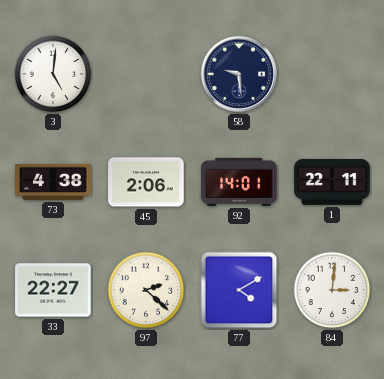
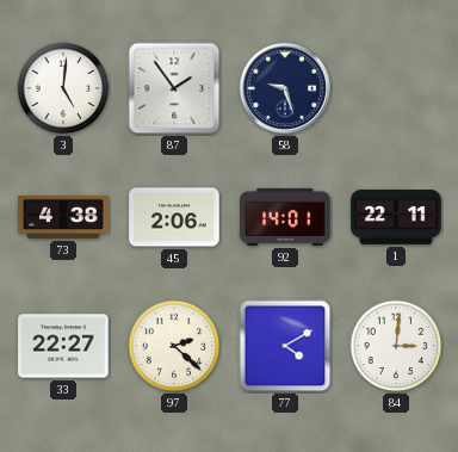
87: none -> 1:54
58: 9:29 -> 9:27
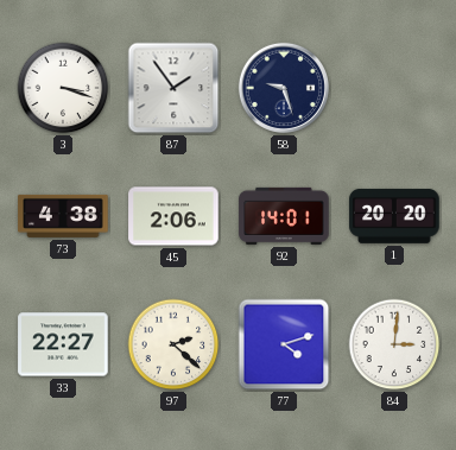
3: 5:01 -> 3:18
1: 22:11 -> 20:20
77: 4:10 -> 4:12
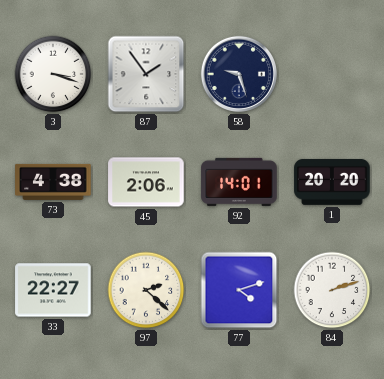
84: 3:01 -> 2:12
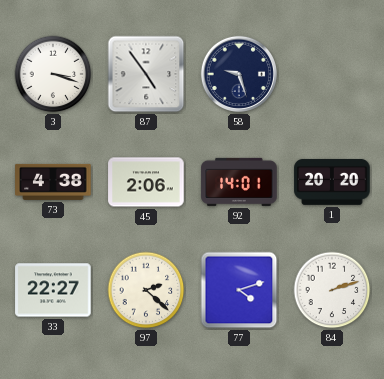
87: 1:54 -> 4:54
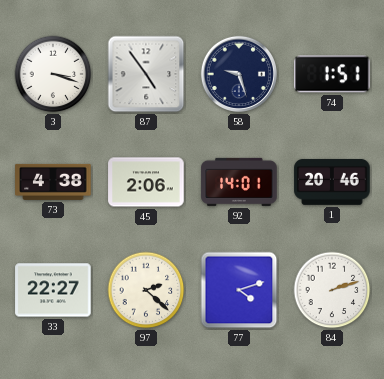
74: none -> 1:51
1: 20:20 -> 20:46
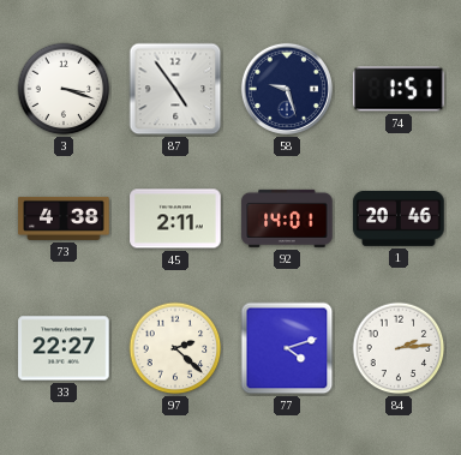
45: 2:06 -> 2:11
84: 2:12 -> 2:14
